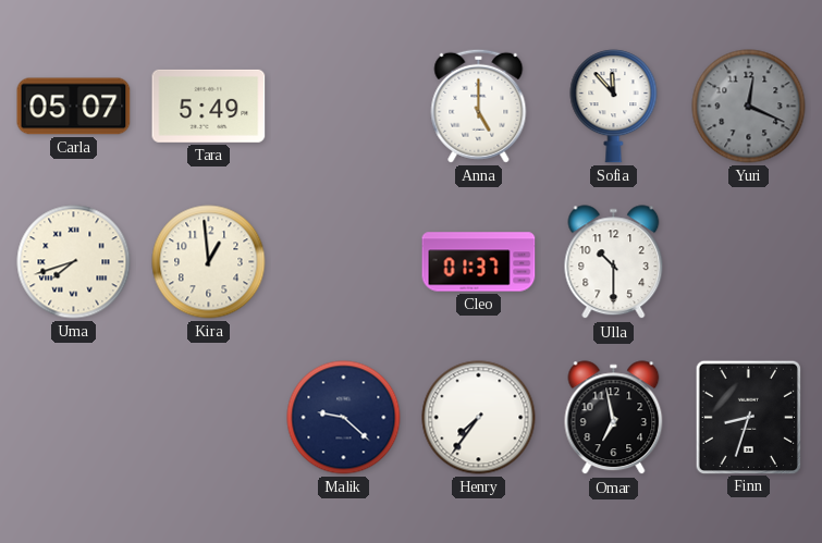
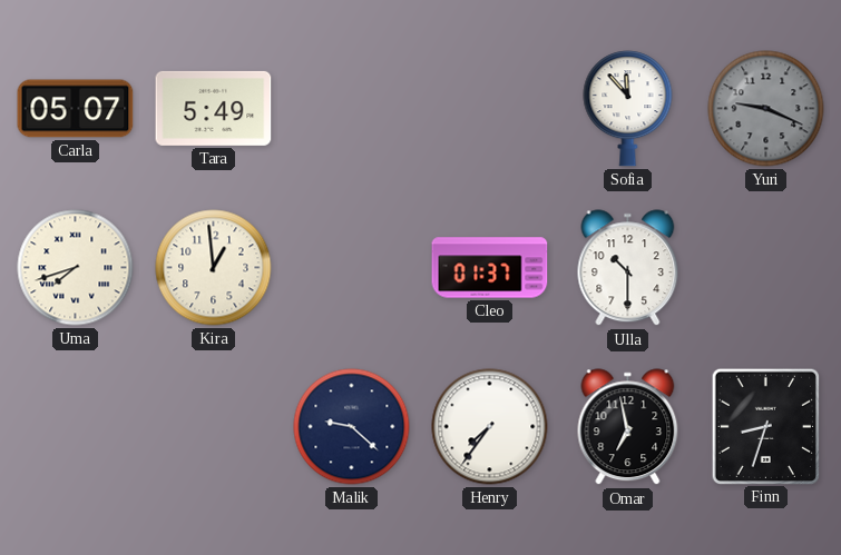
Anna: 5:00 -> none
Yuri: 12:19 -> 9:19
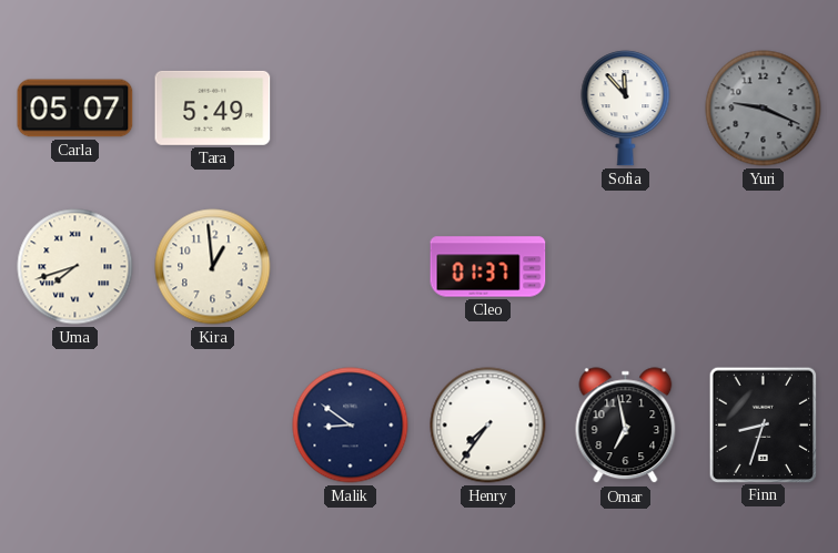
Ulla: 10:30 -> none
Malik: 9:22 -> 8:51
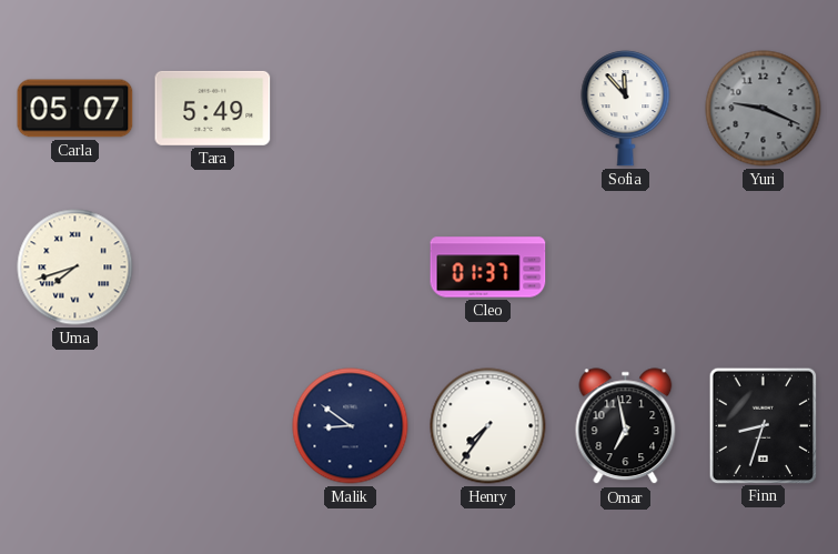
Kira: 12:59 -> none
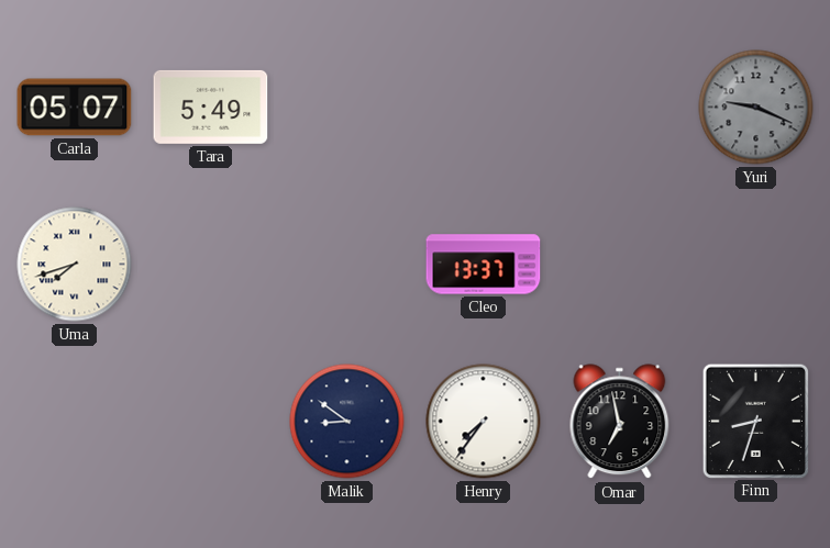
Sofia: 11:53 -> none
Cleo: 01:37 -> 13:37
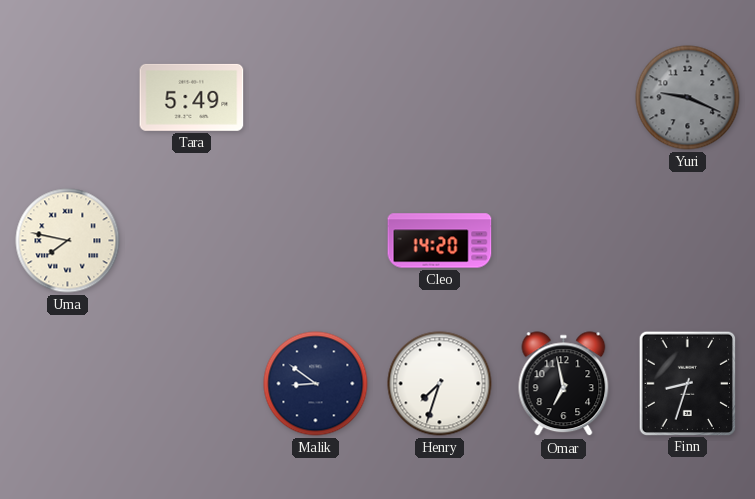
Carla: 05:07 -> none
Uma: 7:42 -> 7:47
Cleo: 13:37 -> 14:20
Henry: 7:36 -> 7:33
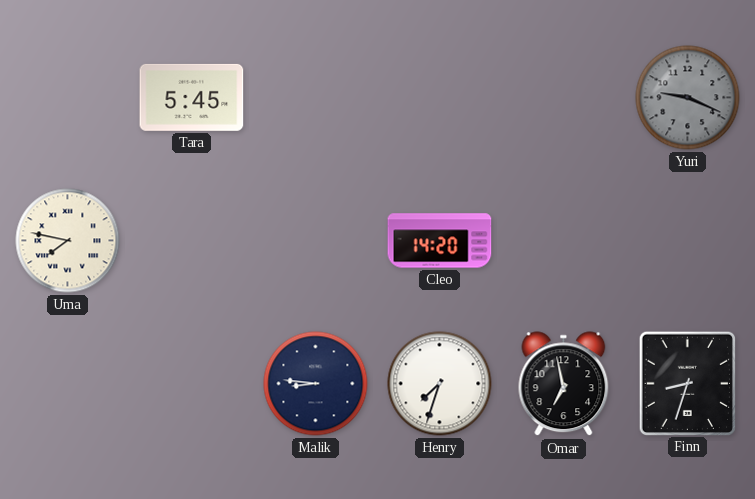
Tara: 5:49 -> 5:45
Malik: 8:51 -> 8:46
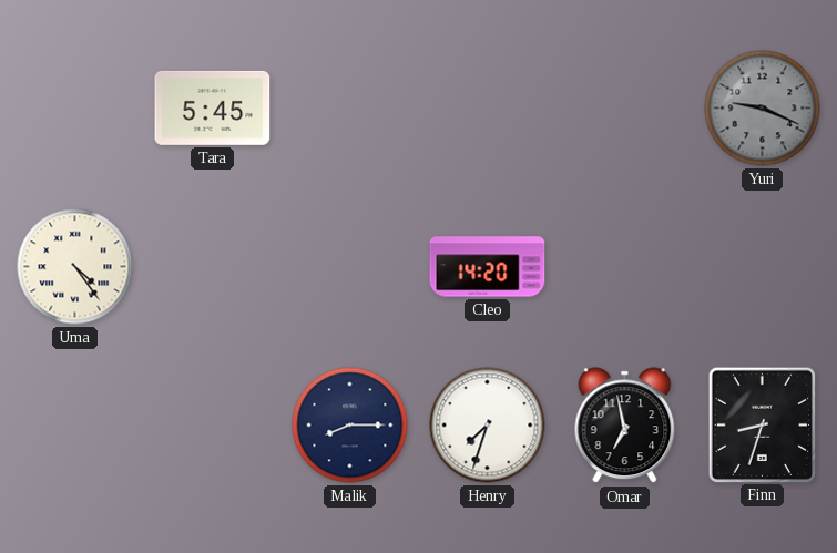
Uma: 7:47 -> 4:24
Malik: 8:46 -> 8:15
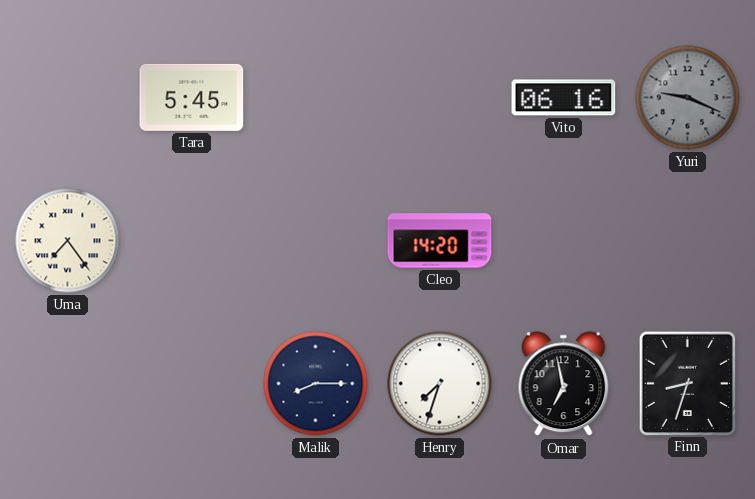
Vito: none -> 06:16
Uma: 4:24 -> 7:24
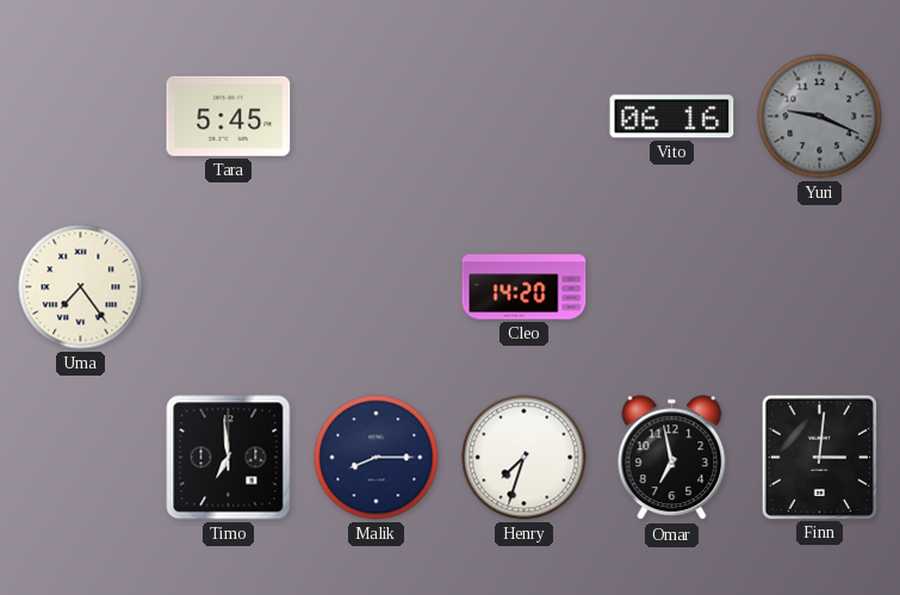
Timo: none -> 6:59
Finn: 8:33 -> 3:01
